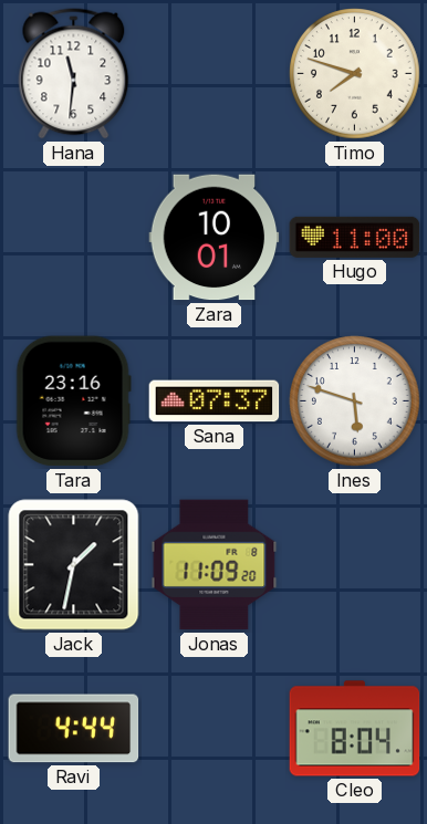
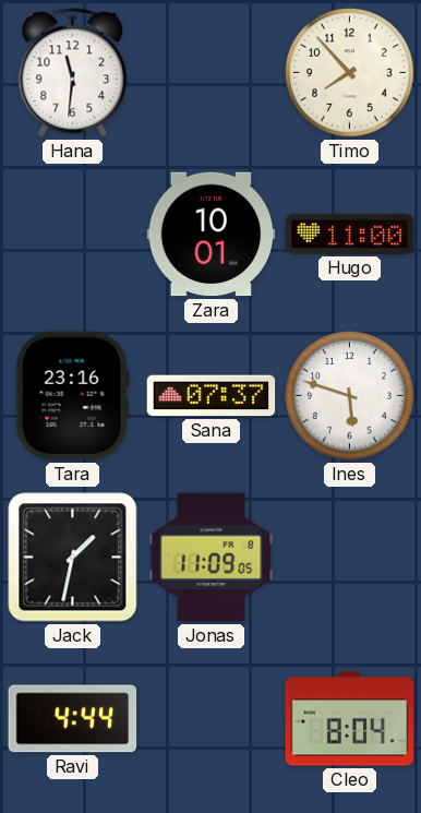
Timo: 7:48 -> 7:53
Jonas: 11:09:20 -> 11:09:05
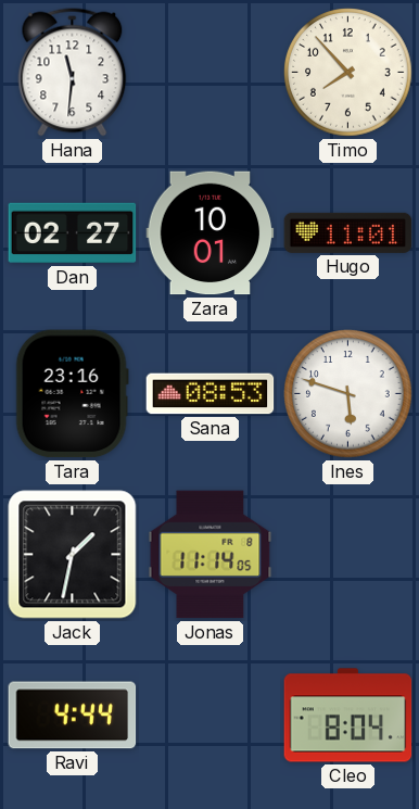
Dan: none -> 02:27
Hugo: 11:00 -> 11:01
Sana: 07:37 -> 08:53
Jonas: 11:09 -> 11:14
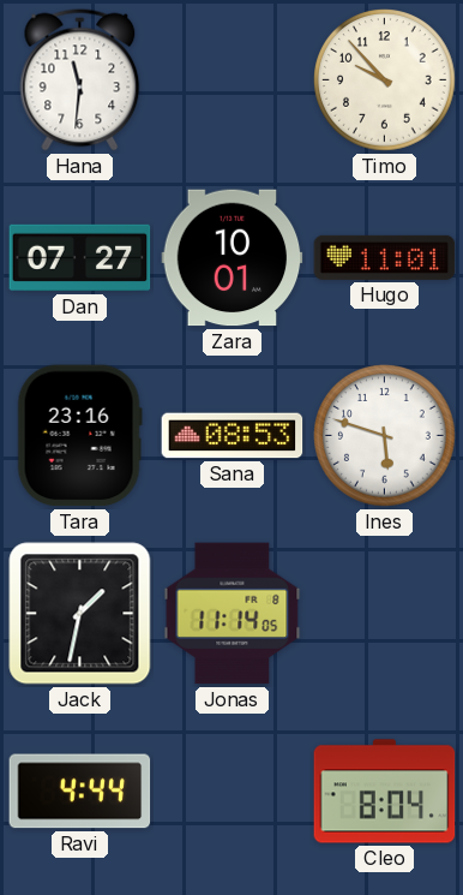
Timo: 7:53 -> 9:53
Dan: 02:27 -> 07:27
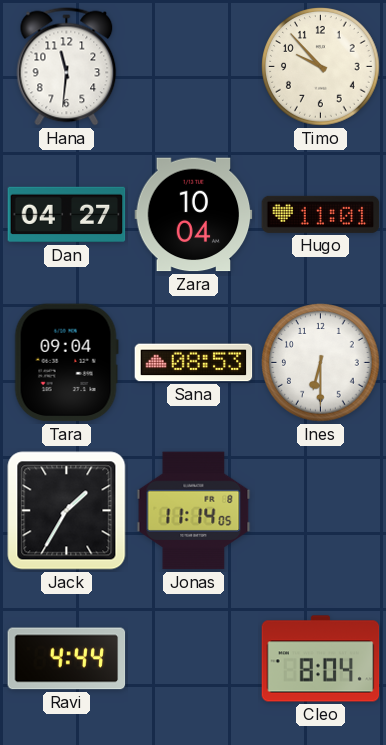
Dan: 07:27 -> 04:27
Zara: 10:01 -> 10:04
Tara: 23:16 -> 09:04
Ines: 5:48 -> 6:30
Jack: 1:32 -> 1:35
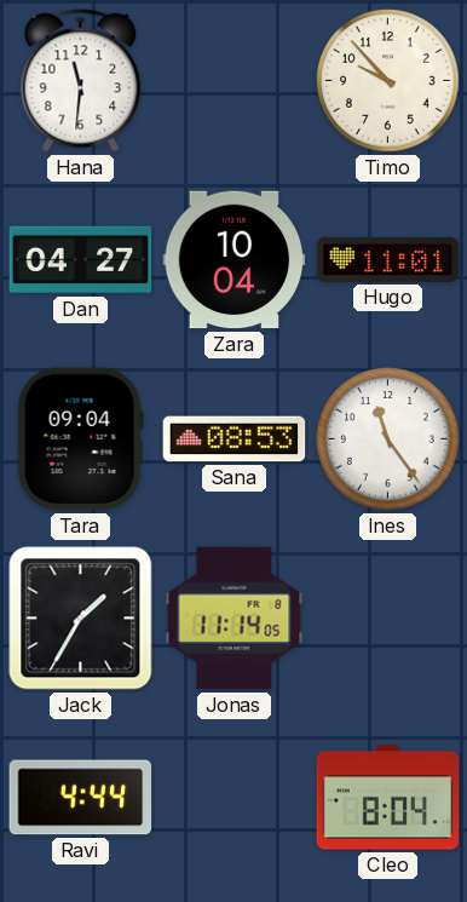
Ines: 6:30 -> 11:24
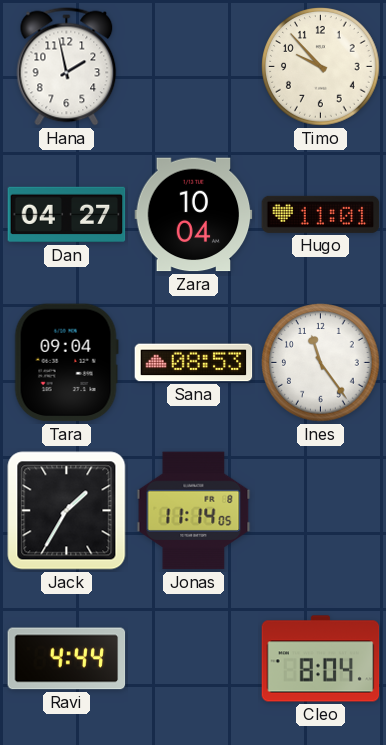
Hana: 11:31 -> 1:58
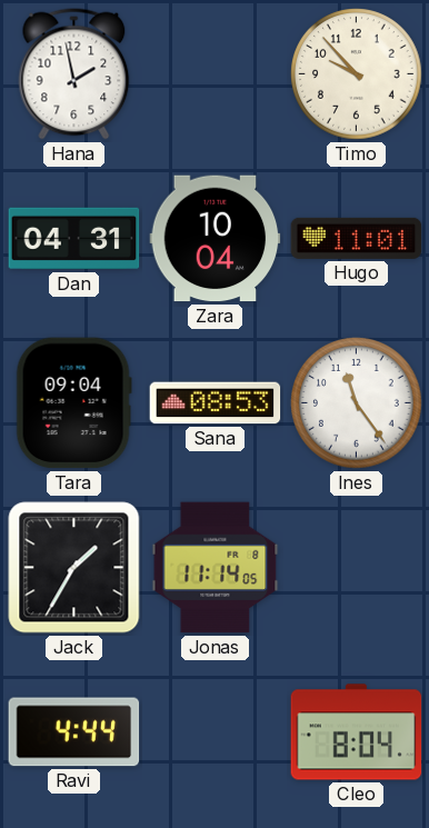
Dan: 04:27 -> 04:31
